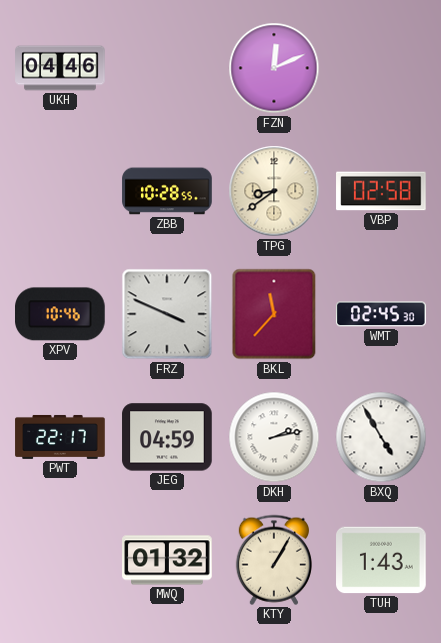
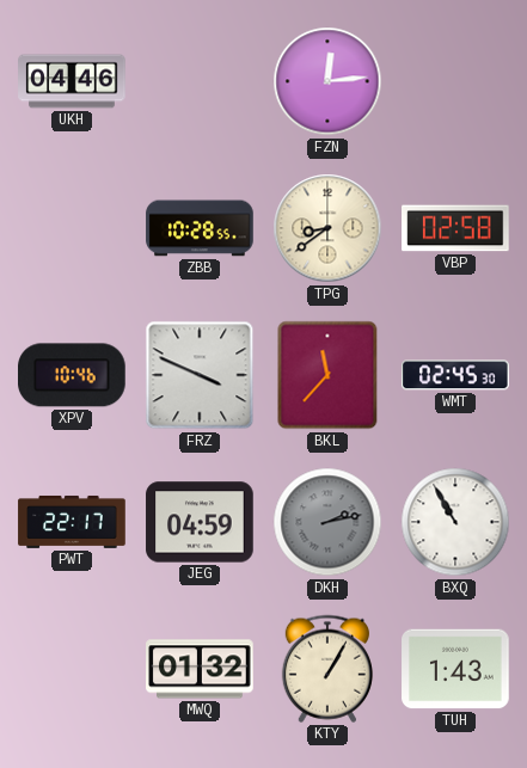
FZN: 12:11 -> 12:14
DKH dial: white -> grey
BXQ: 4:55 -> 10:55
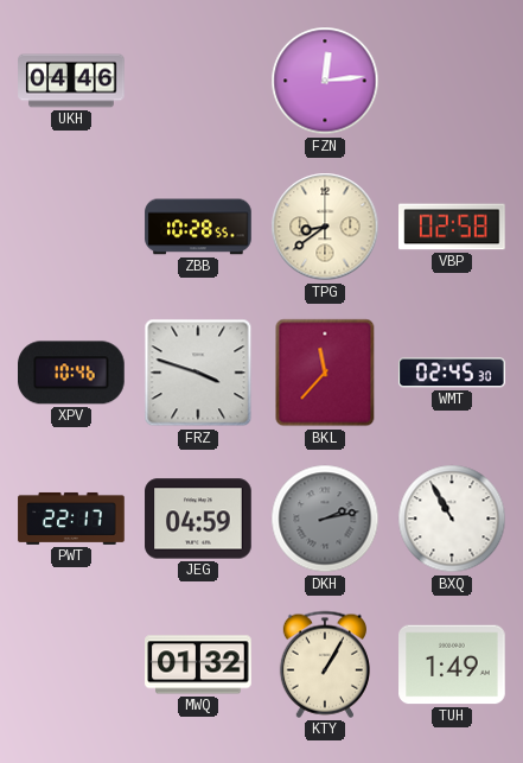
FRZ: 3:49 -> 3:48
TUH: 1:43 -> 1:49
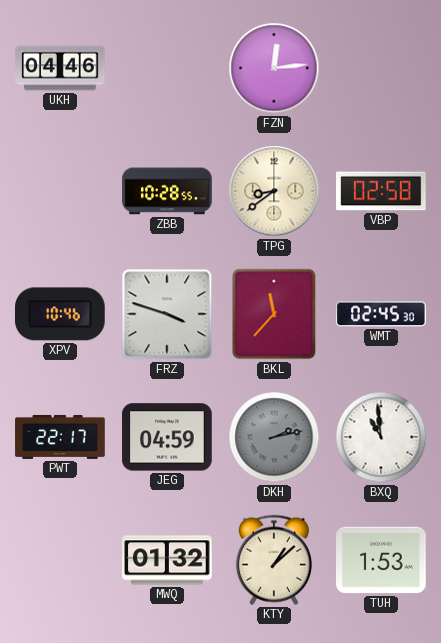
BXQ: 10:55 -> 10:59
KTY: 1:05 -> 1:08
TUH: 1:49 -> 1:53
